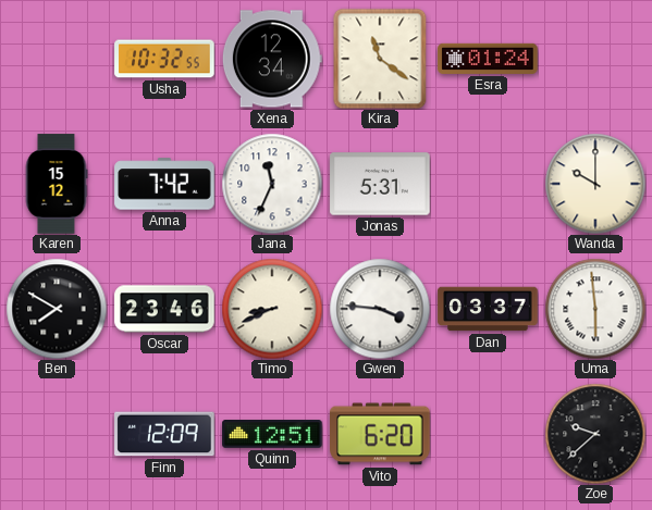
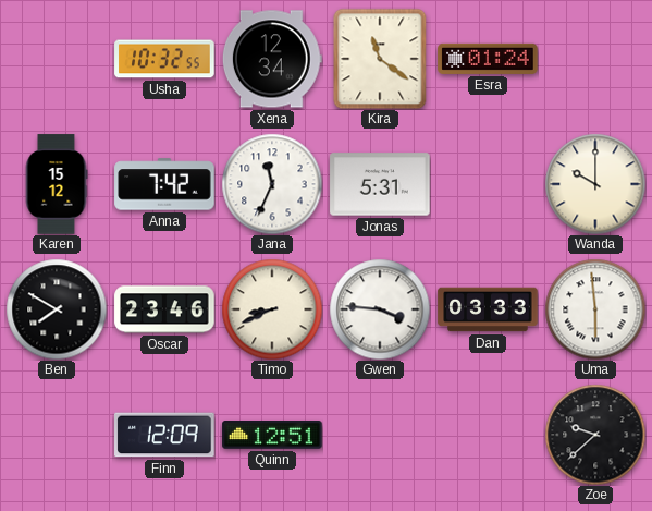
Dan: 03:37 -> 03:33
Vito: 6:20 -> none
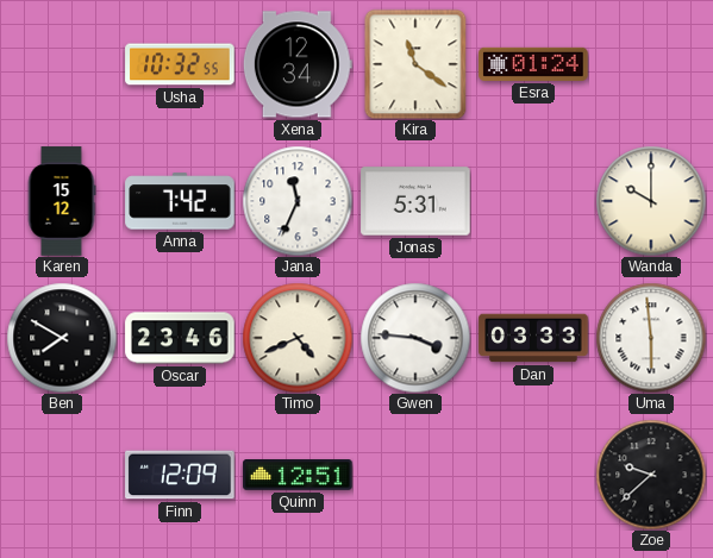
Timo: 8:41 -> 4:41
